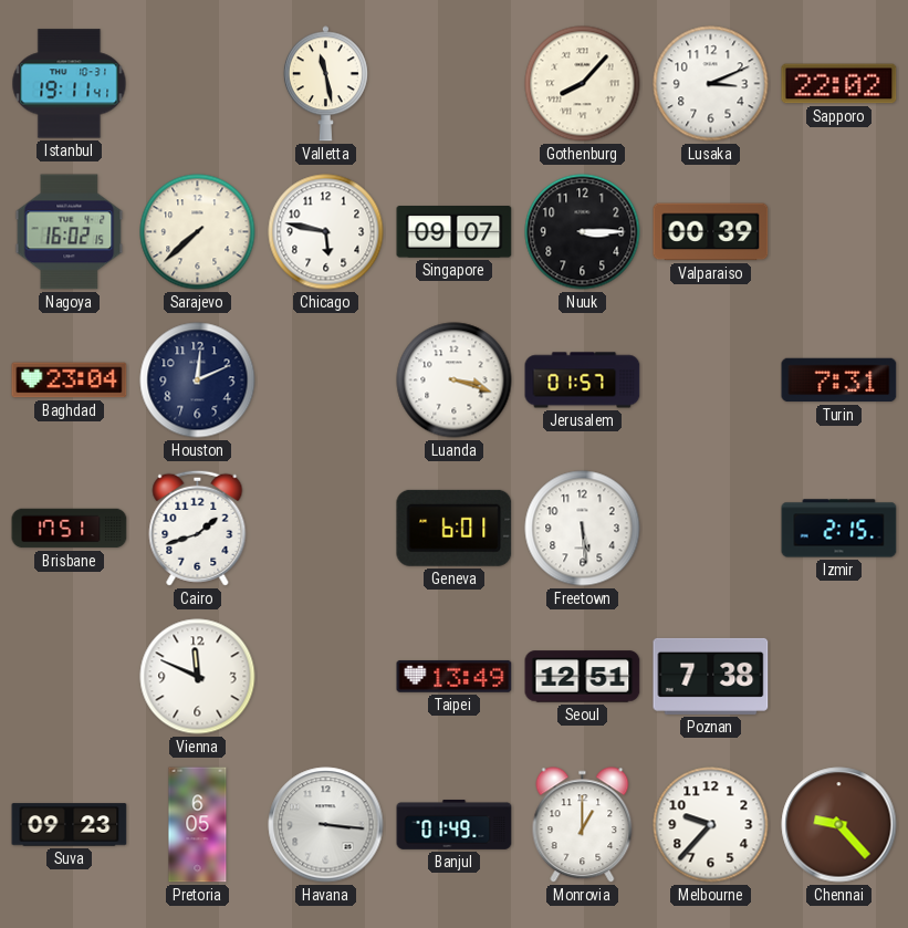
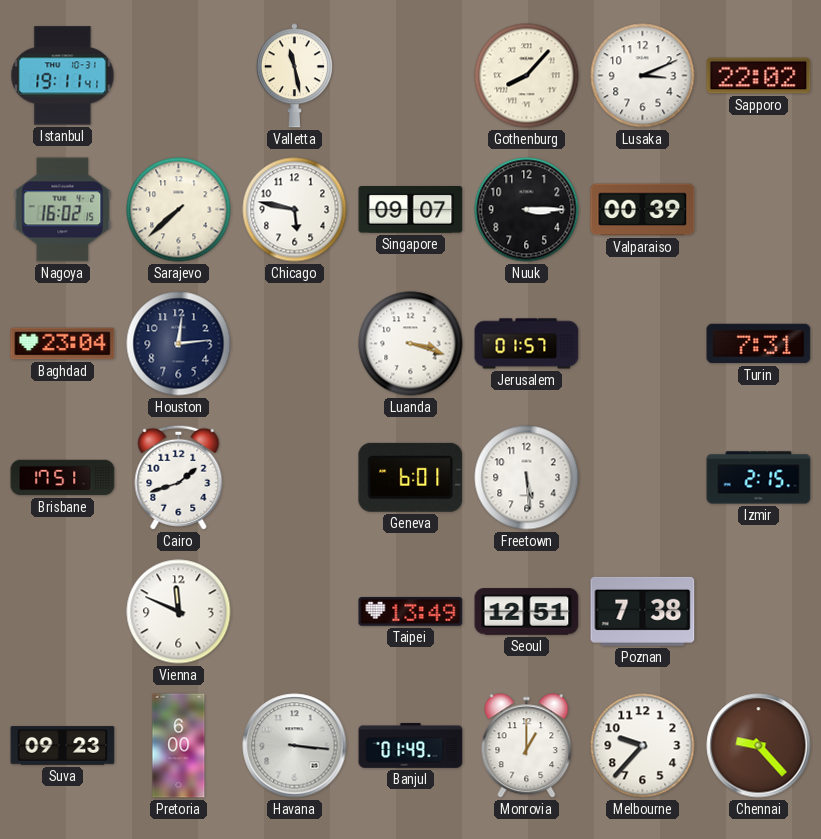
Houston: 12:11 -> 12:14
Pretoria: 6:05 -> 6:00
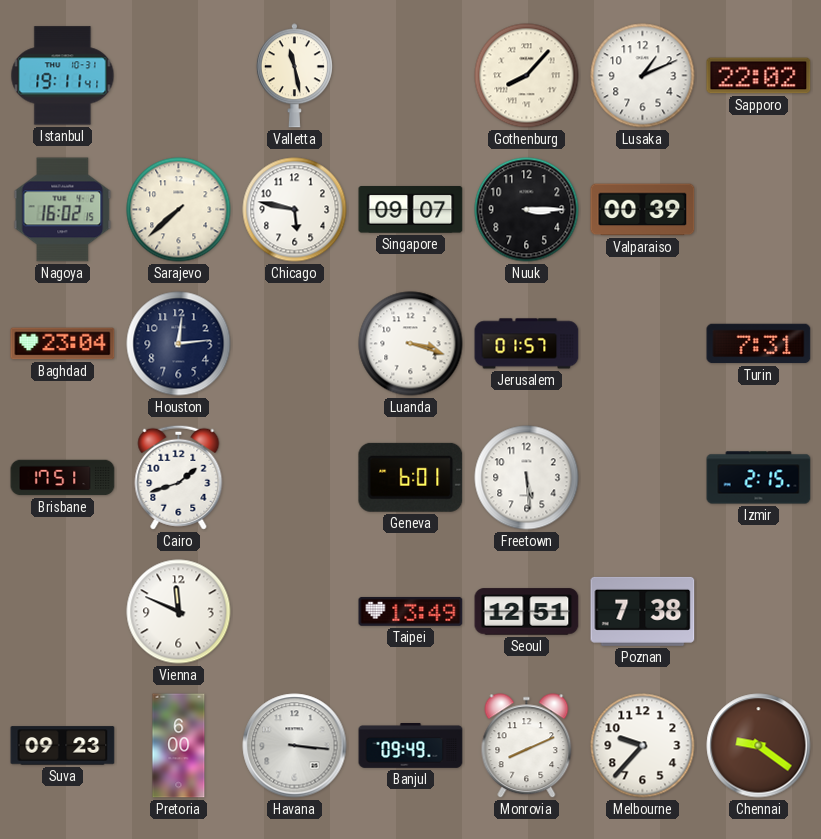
Lusaka: 3:11 -> 1:11
Banjul: 01:49 -> 09:49
Monrovia: 1:00 -> 8:11
Chennai: 9:23 -> 9:21
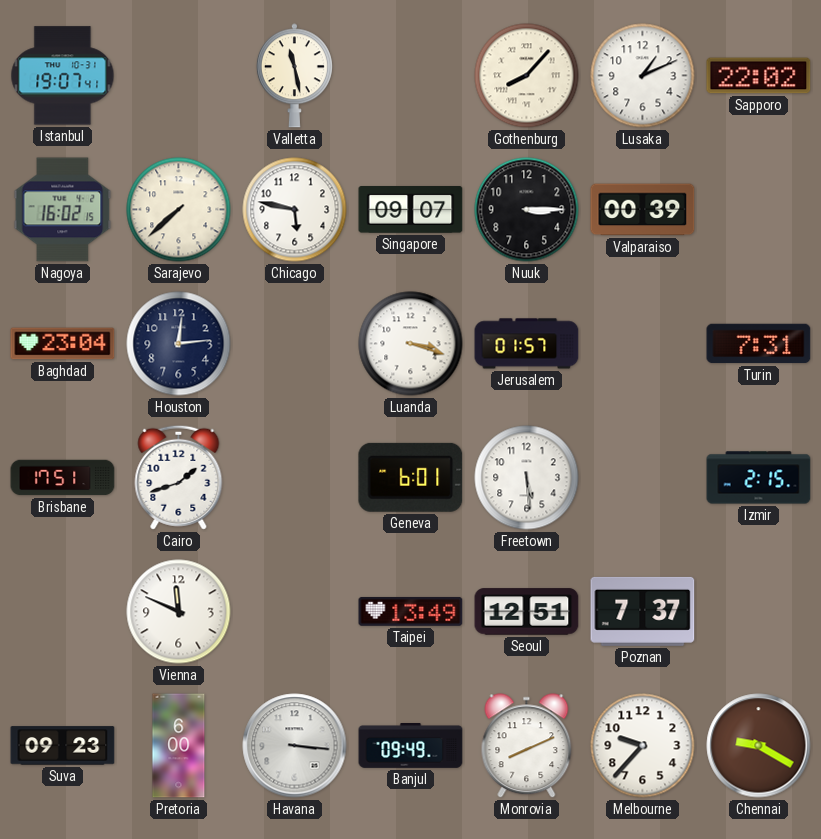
Istanbul: 19:11 -> 19:07
Poznan: 7:38 -> 7:37
Chennai: 9:21 -> 9:20
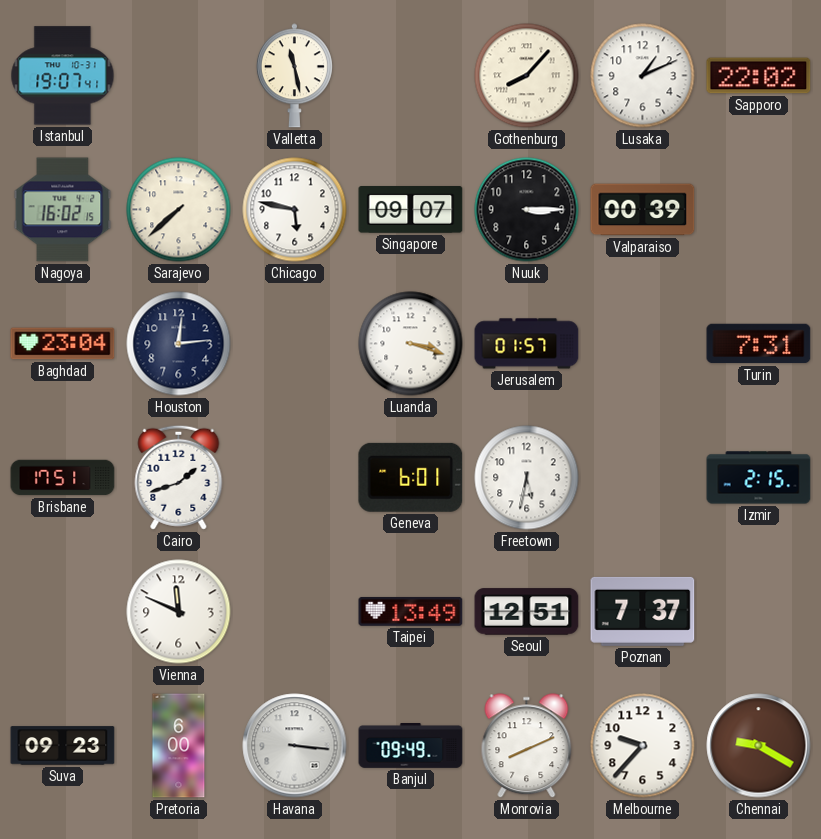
Freetown: 5:29 -> 5:32
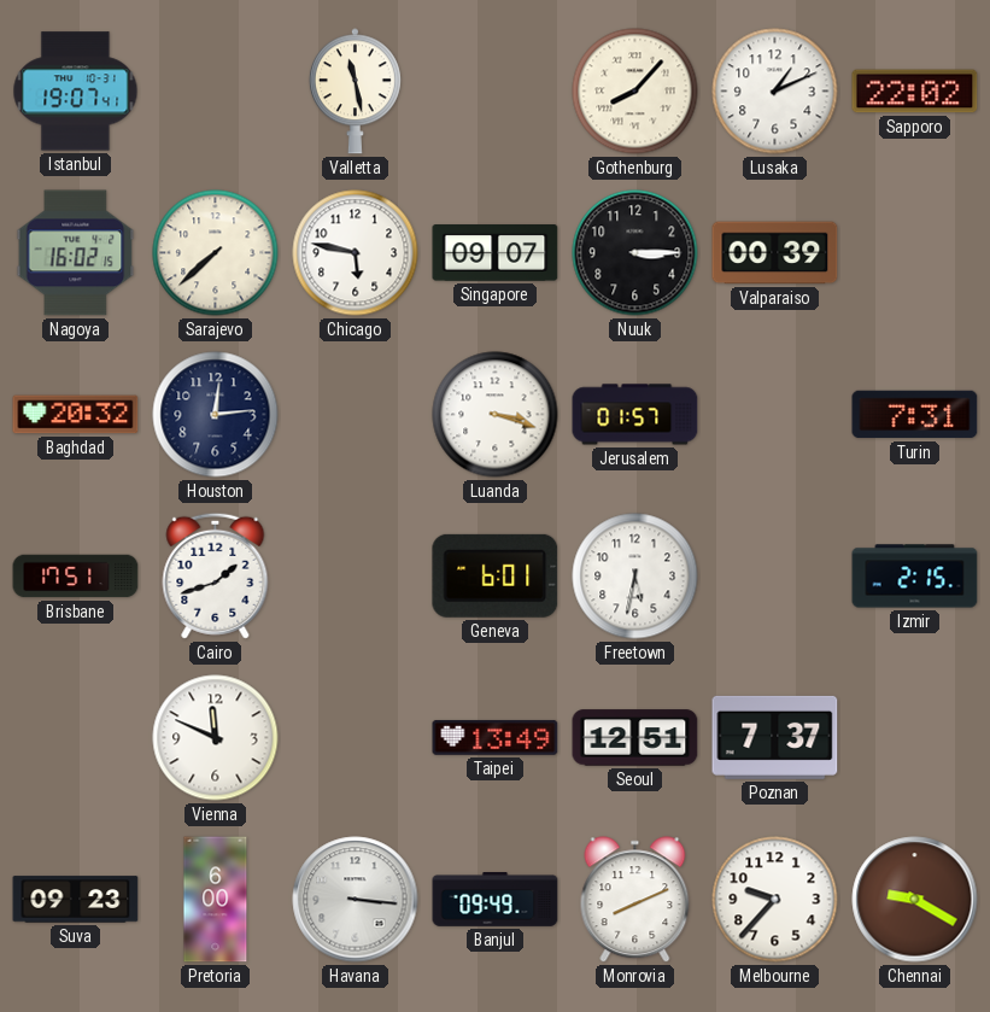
Baghdad: 23:04 -> 20:32
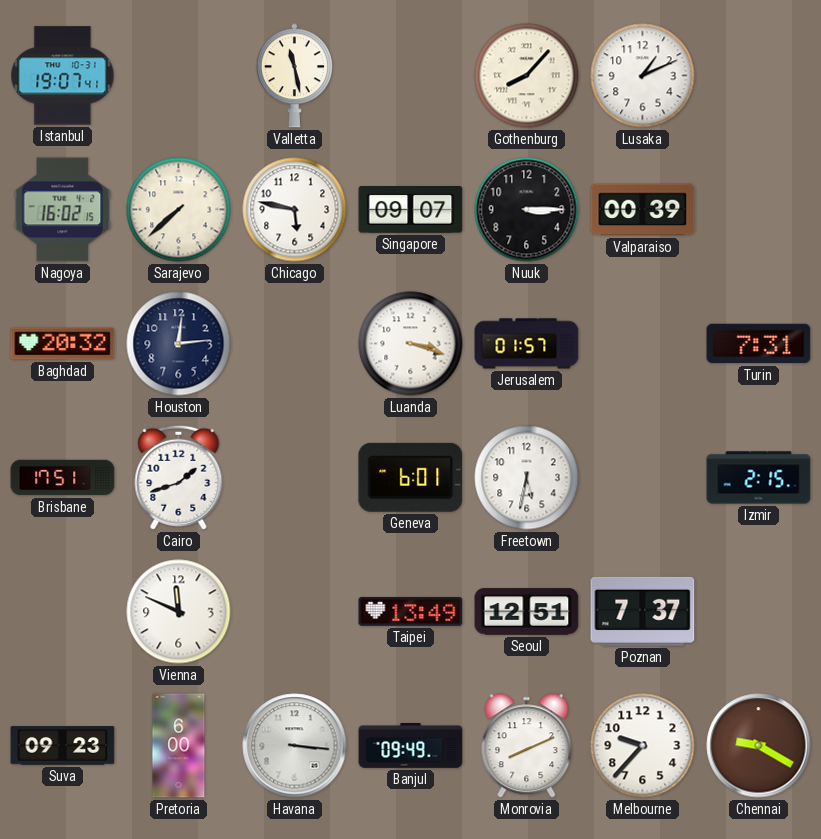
Sapporo: 22:02 -> none
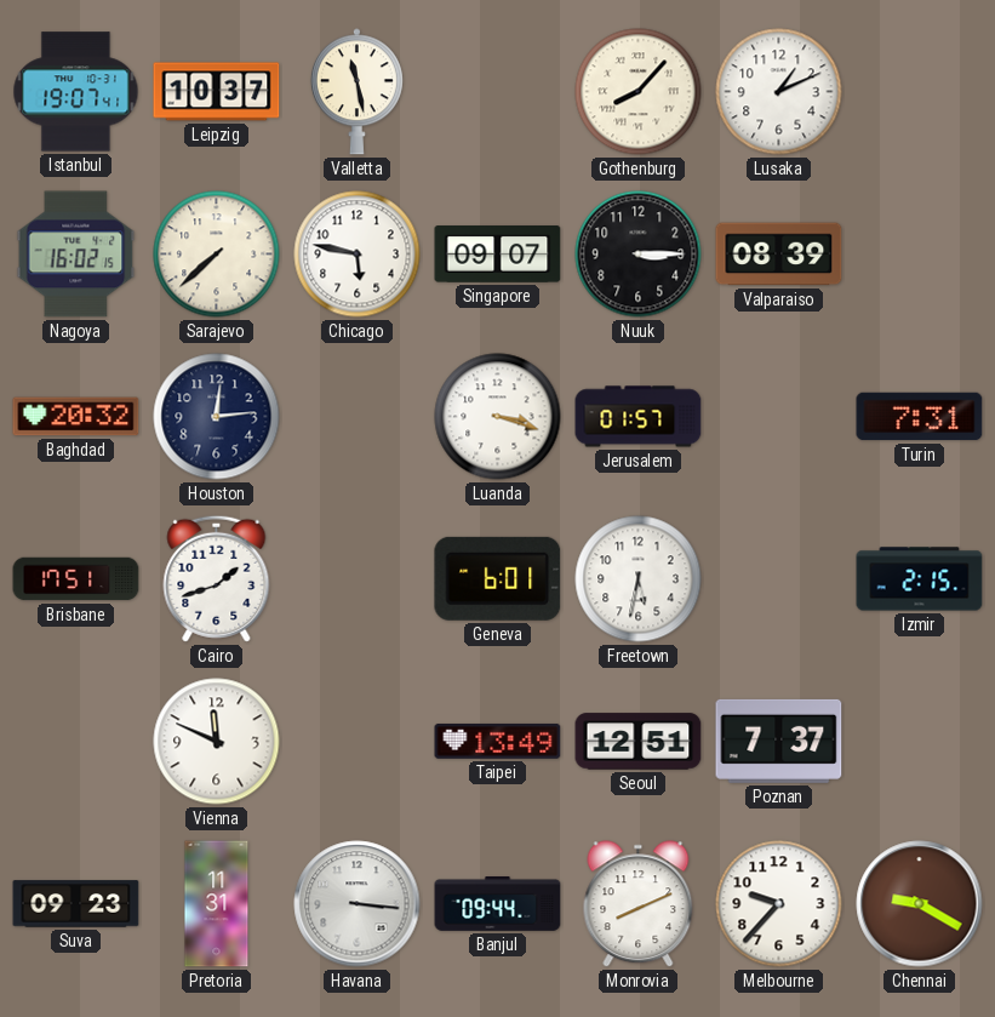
Leipzig: none -> 10:37
Valparaiso: 00:39 -> 08:39
Pretoria: 6:00 -> 11:31
Banjul: 09:49 -> 09:44
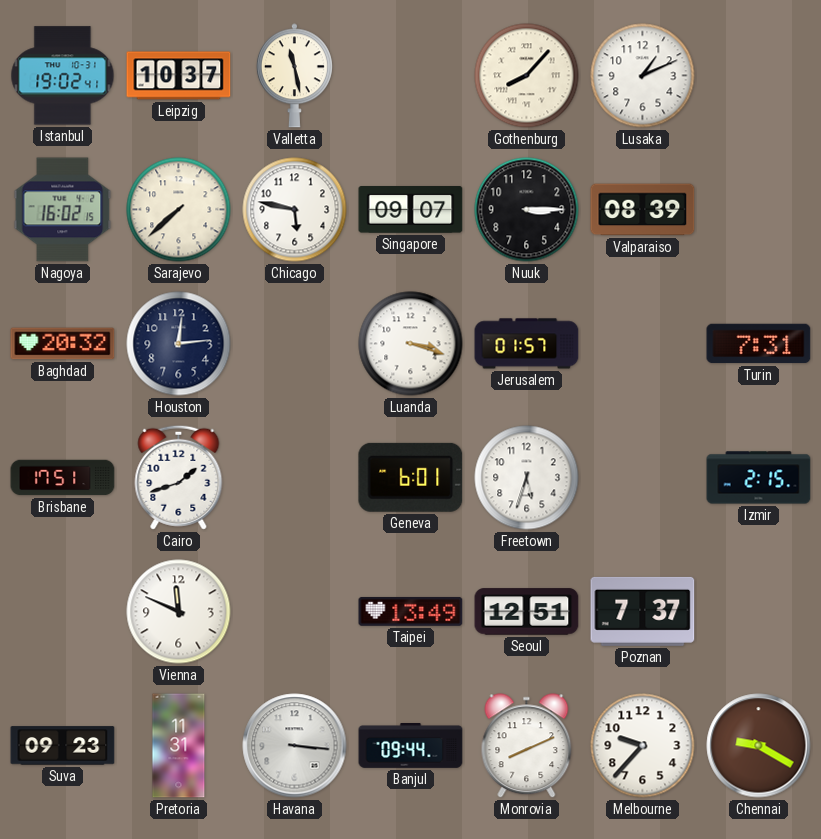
Istanbul: 19:07 -> 19:02
Freetown: 5:32 -> 5:33
